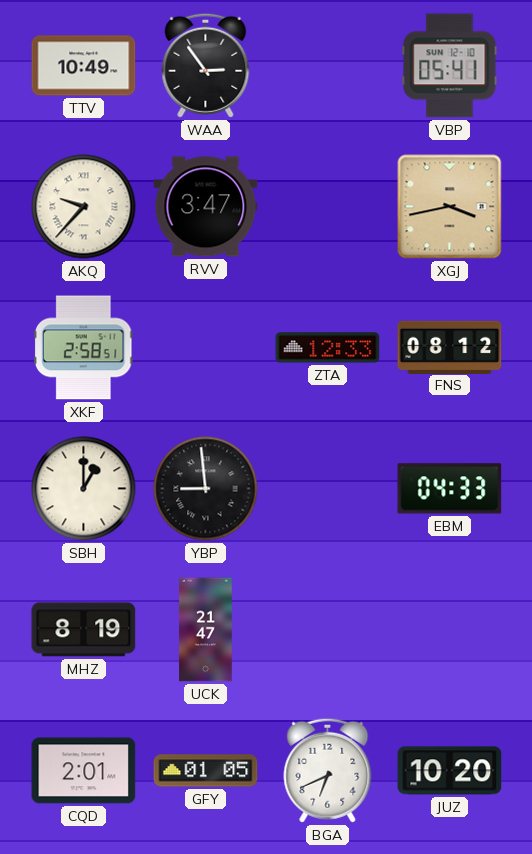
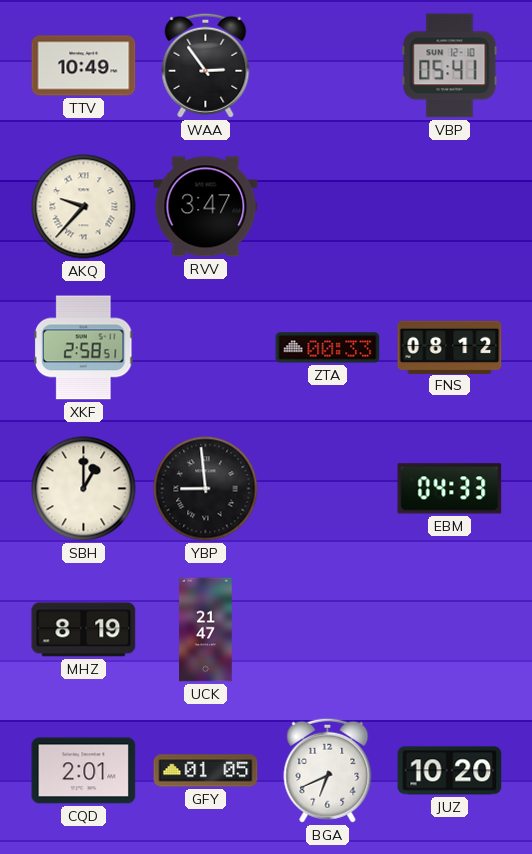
XGJ: 3:43 -> none
ZTA: 12:33 -> 00:33
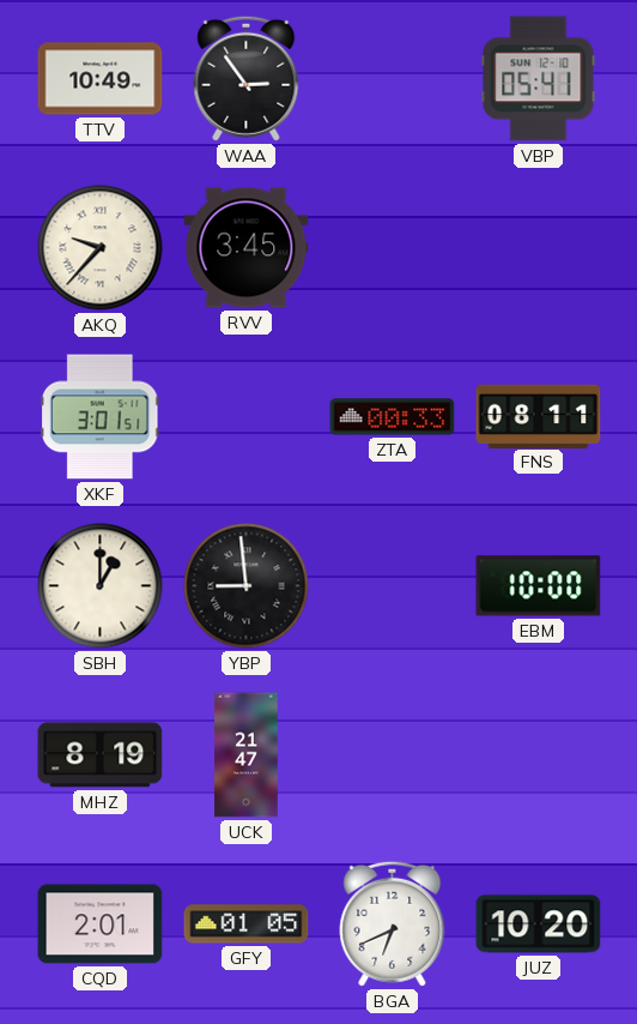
RVV: 3:47 -> 3:45
XKF: 2:58 -> 3:01
FNS: 08:12 -> 08:11
EBM: 04:33 -> 10:00
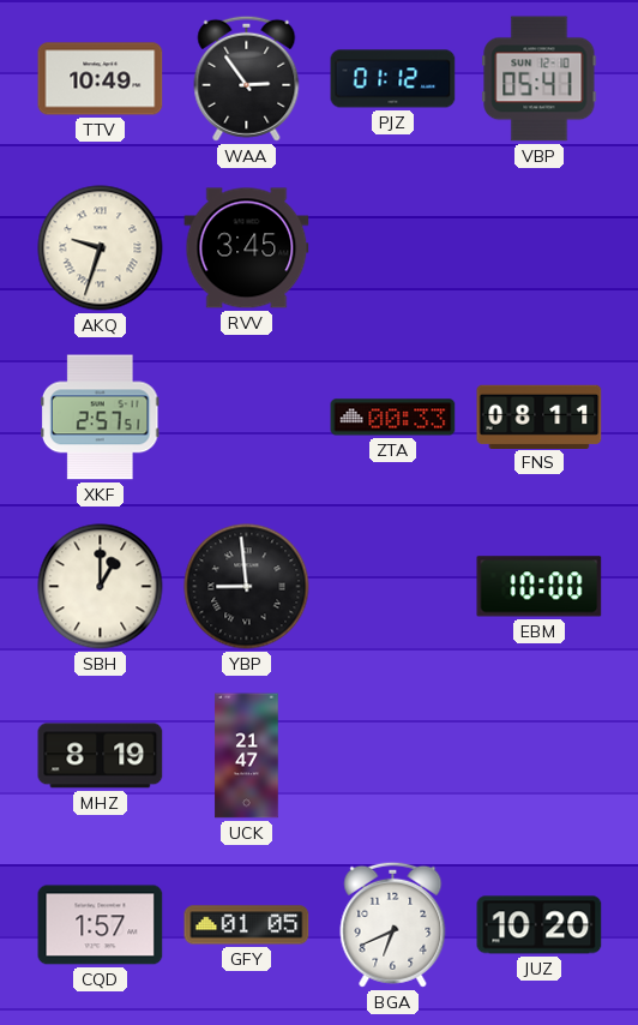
PJZ: none -> 01:12
AKQ: 9:37 -> 9:33
XKF: 3:01 -> 2:57
CQD: 2:01 -> 1:57
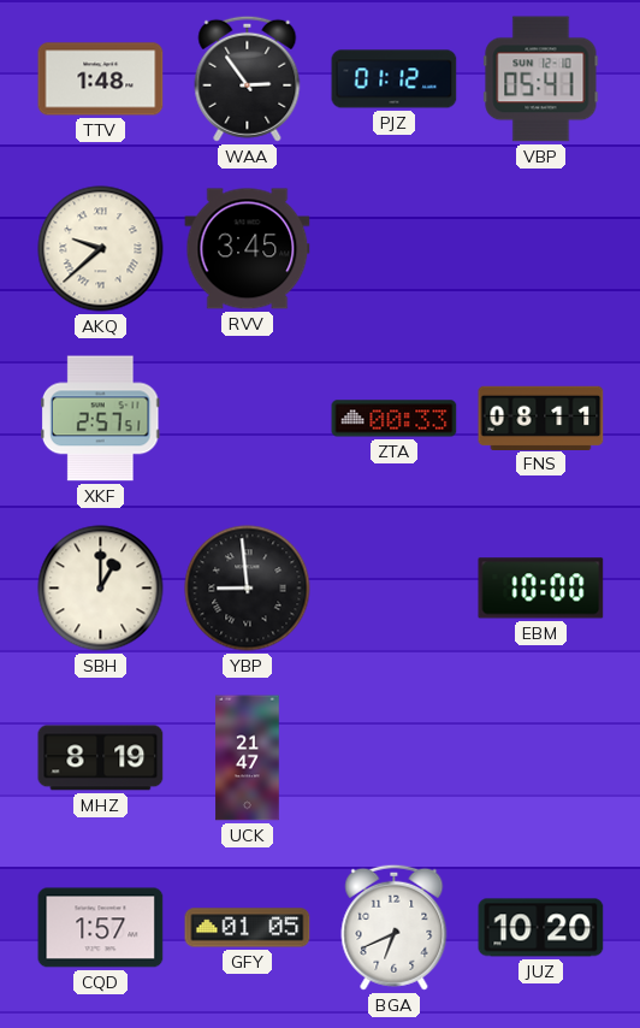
TTV: 10:49 -> 1:48
AKQ: 9:33 -> 9:38
